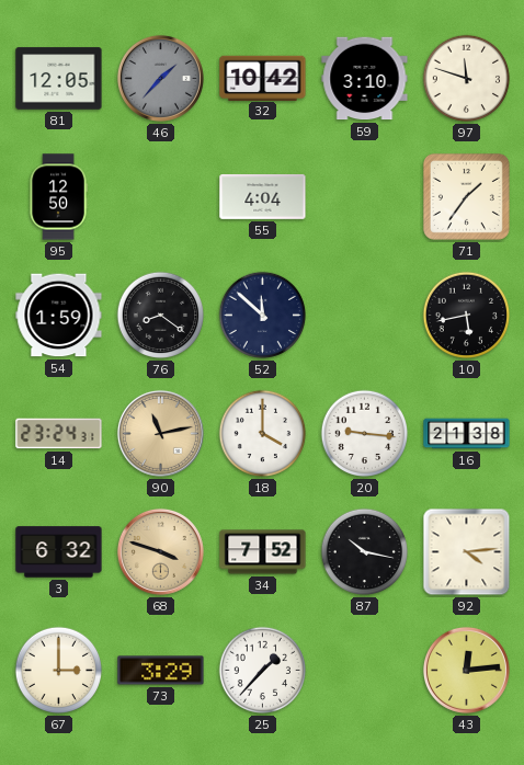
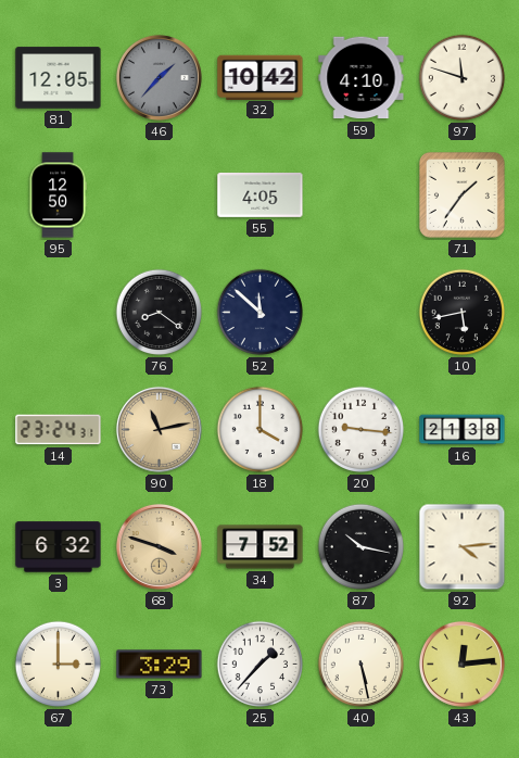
59: 3:10 -> 4:10
55: 4:04 -> 4:05
54: 1:59 -> none
40: none -> 5:28
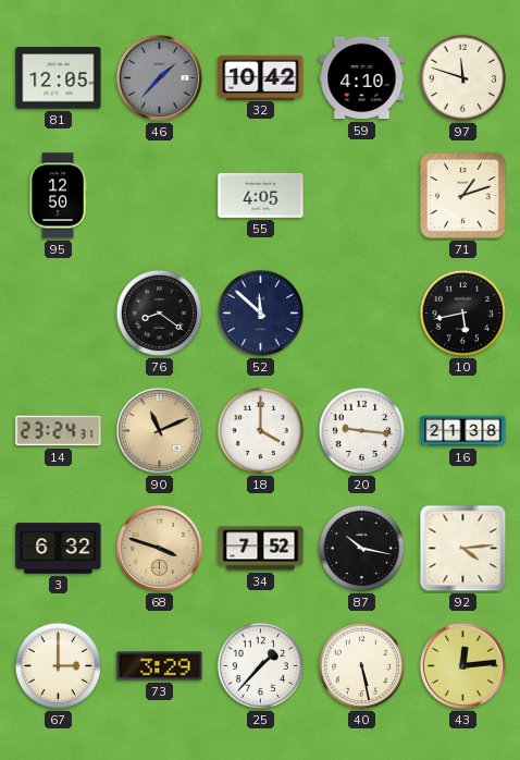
71: 1:36 -> 1:12
90: 11:13 -> 11:11
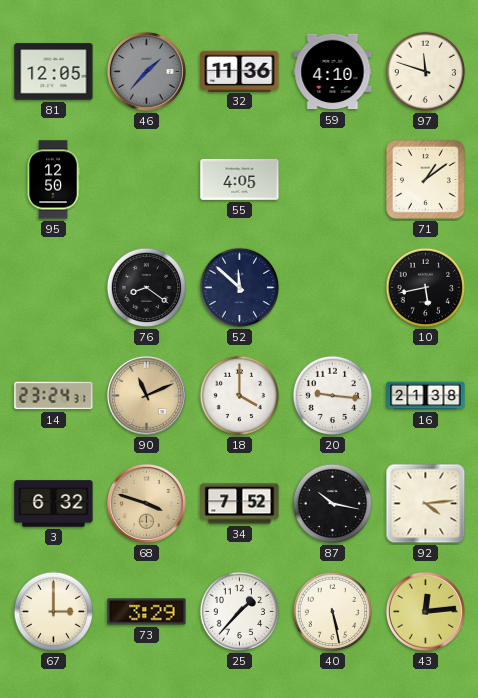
32: 10:42 -> 11:36
71: 1:12 -> 1:09
